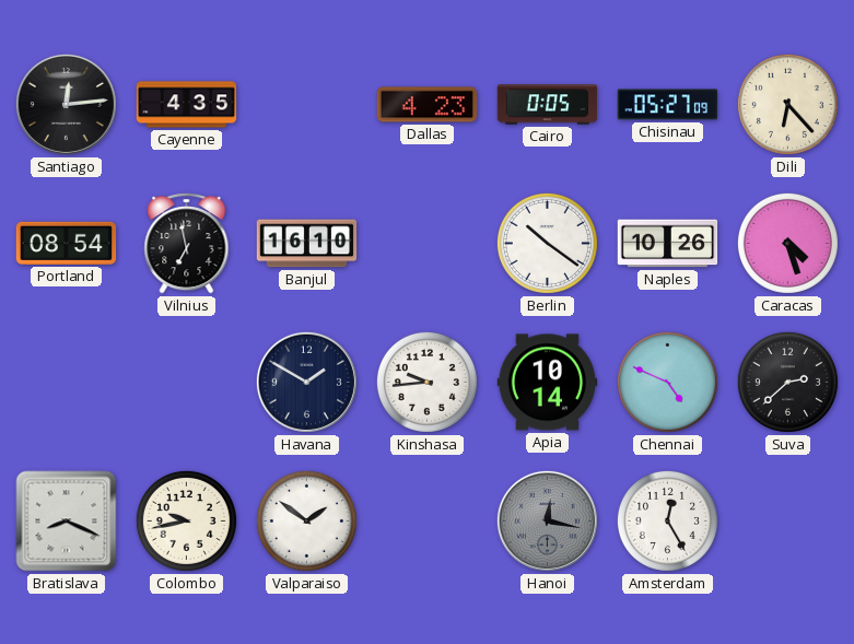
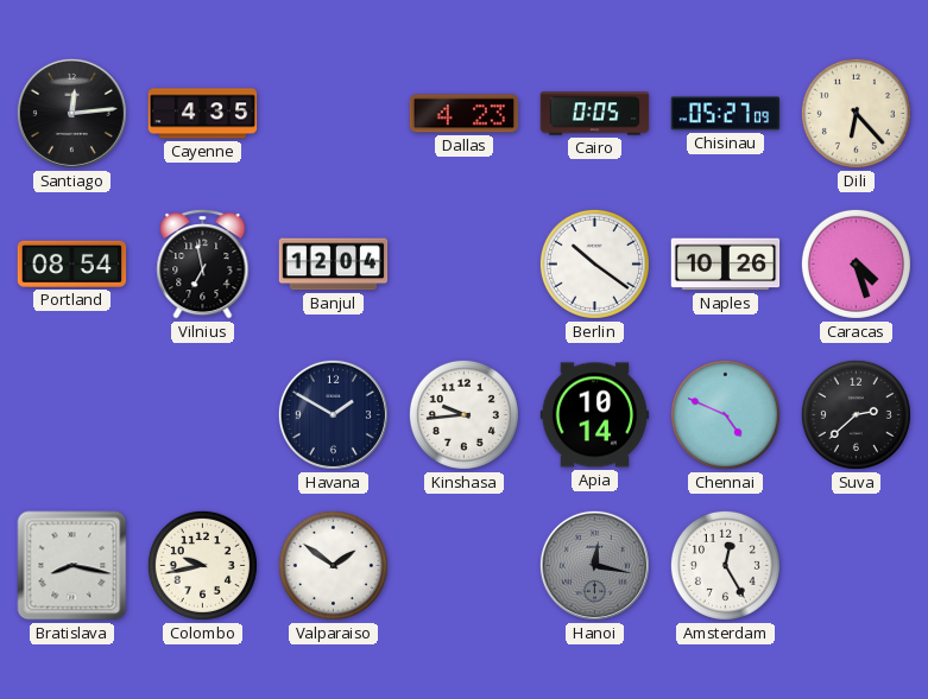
Banjul: 16:10 -> 12:04
Bratislava: 8:19 -> 8:17
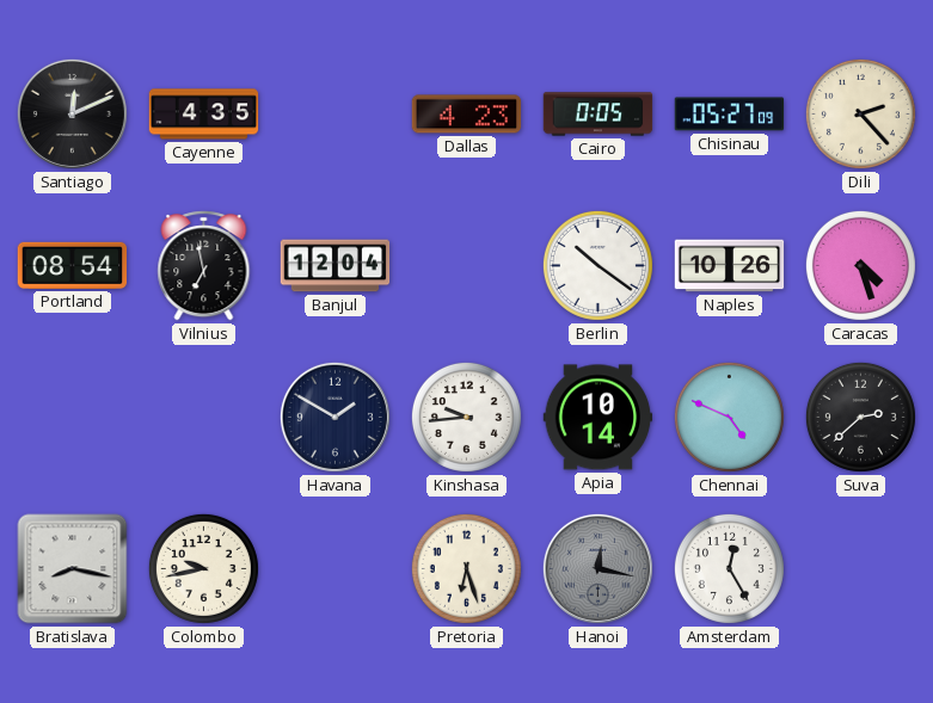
Santiago: 12:14 -> 12:11
Dili: 6:23 -> 2:23
Valparaiso: 1:51 -> none
Pretoria: none -> 6:27
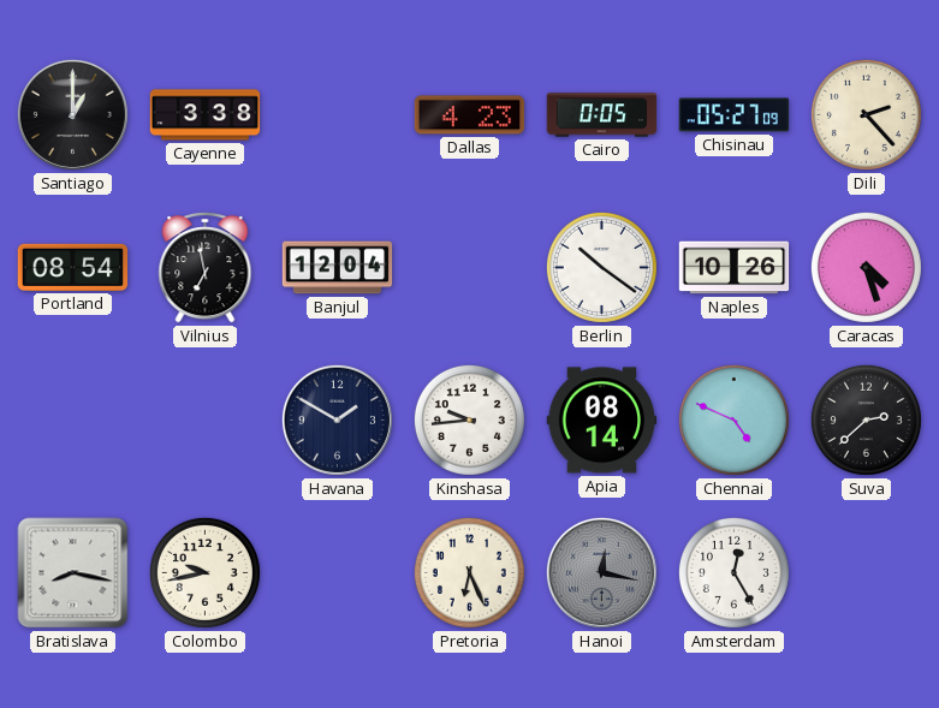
Santiago: 12:11 -> 1:00
Cayenne: 4:35 -> 3:38
Apia: 10:14 -> 08:14
Pretoria: 6:27 -> 6:26
